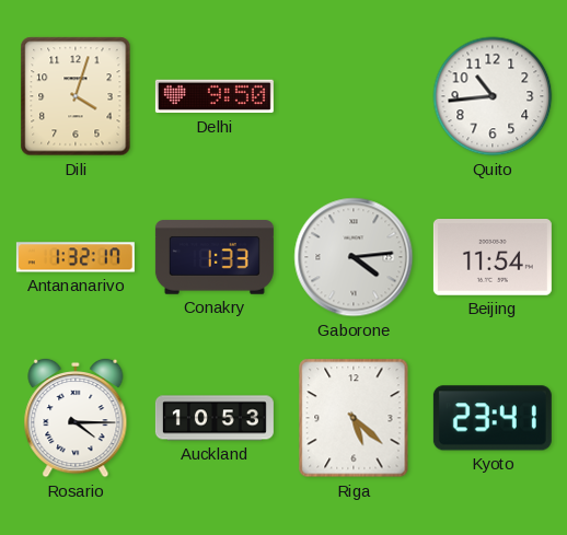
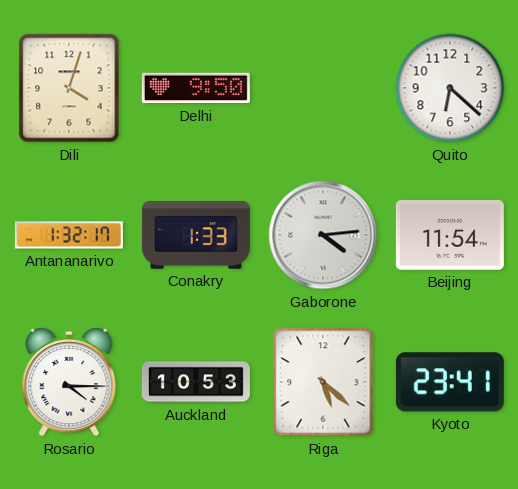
Quito: 10:44 -> 6:22
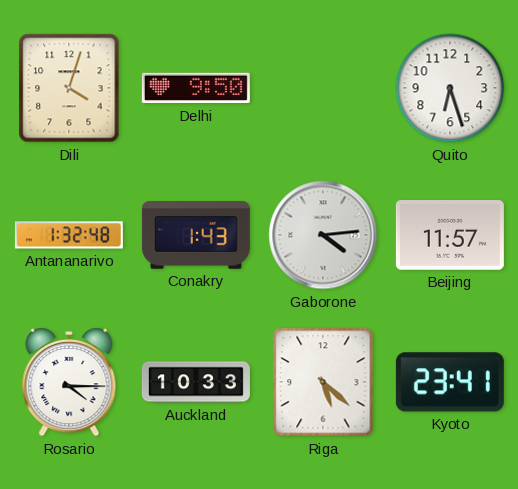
Quito: 6:22 -> 6:27
Antananarivo: 1:32:17 -> 1:32:48
Conakry: 1:33 -> 1:43
Beijing: 11:54 -> 11:57
Auckland: 10:53 -> 10:33
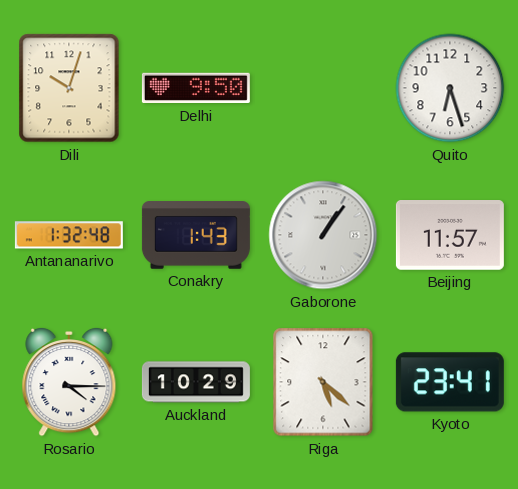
Dili: 4:03 -> 10:03
Gaborone: 4:14 -> 1:06
Auckland: 10:33 -> 10:29
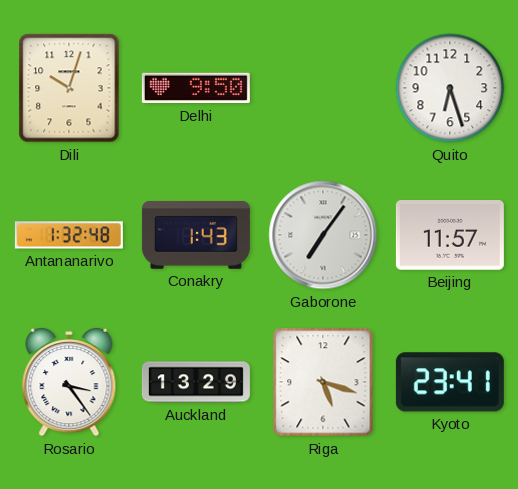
Gaborone: 1:06 -> 7:06
Rosario: 4:15 -> 3:24
Auckland: 10:29 -> 13:29
Riga: 5:22 -> 5:18
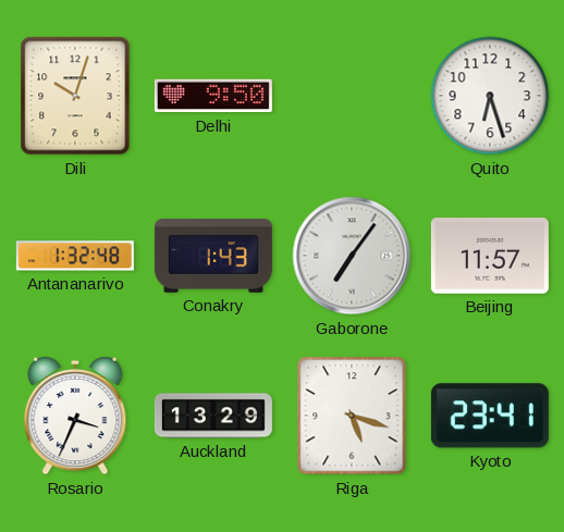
Rosario: 3:24 -> 3:34
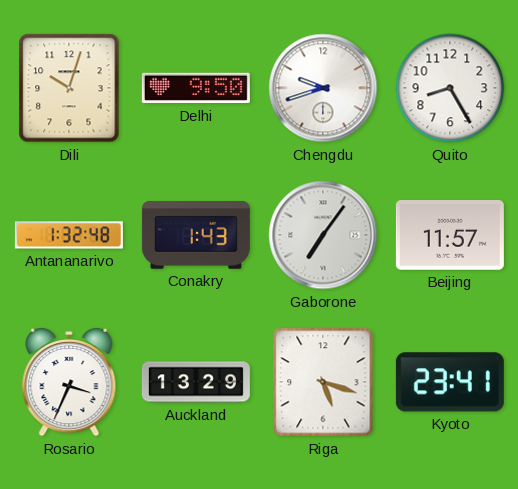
Chengdu: none -> 9:42
Quito: 6:27 -> 8:25
